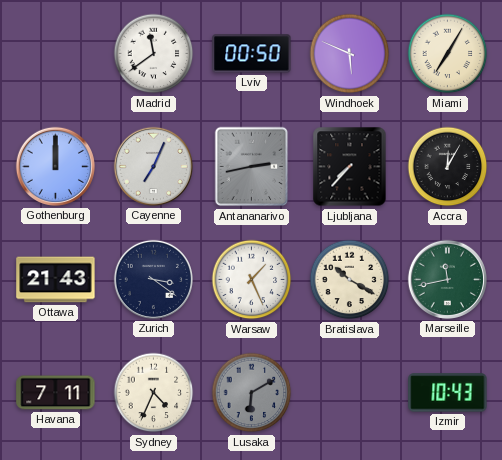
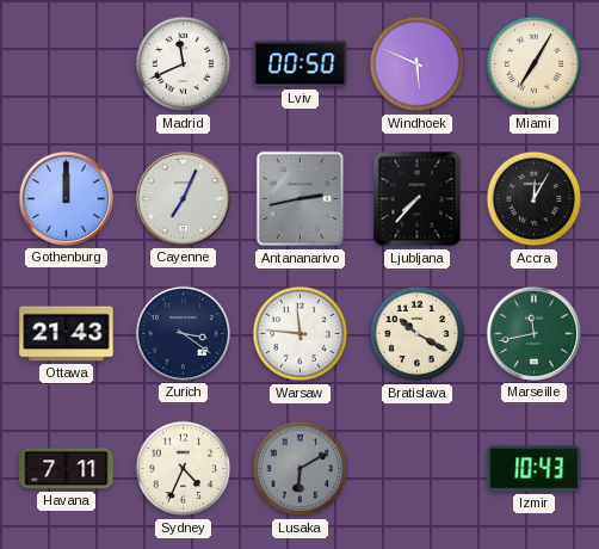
Madrid: 11:39 -> 11:41
Warsaw: 1:26 -> 11:46
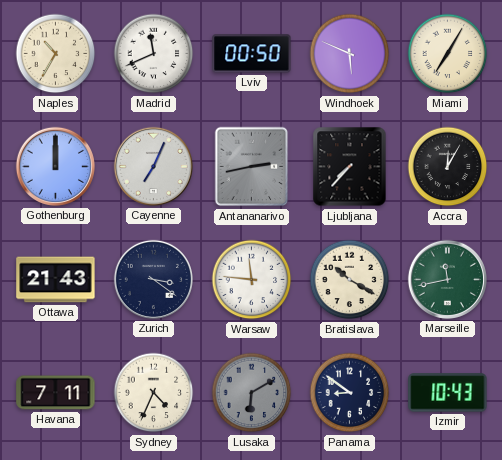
Naples: none -> 10:35
Panama: none -> 8:51
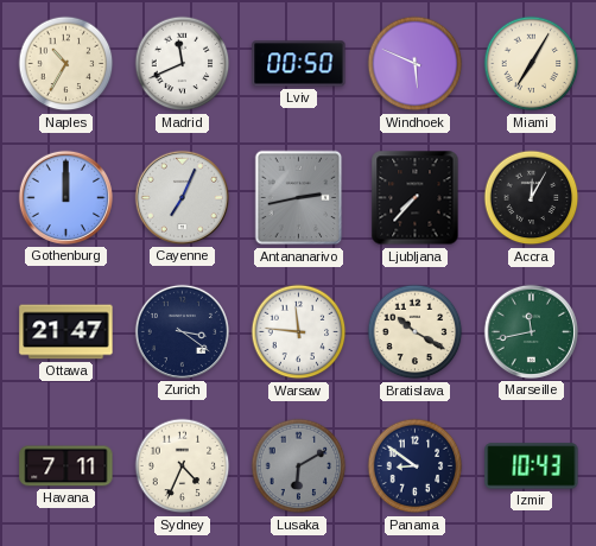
Ottawa: 21:43 -> 21:47
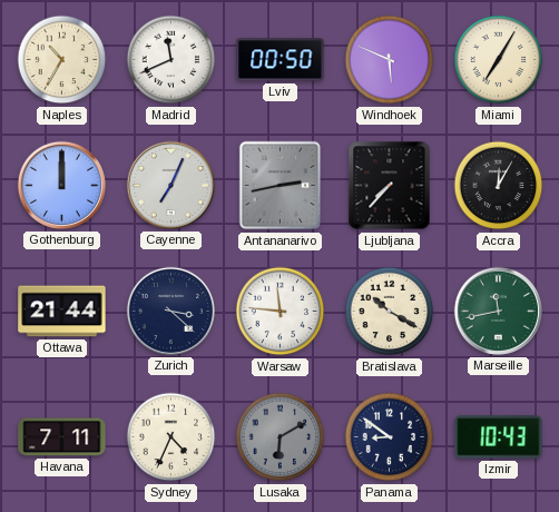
Ottawa: 21:47 -> 21:44
Zurich: 3:21 -> 3:22
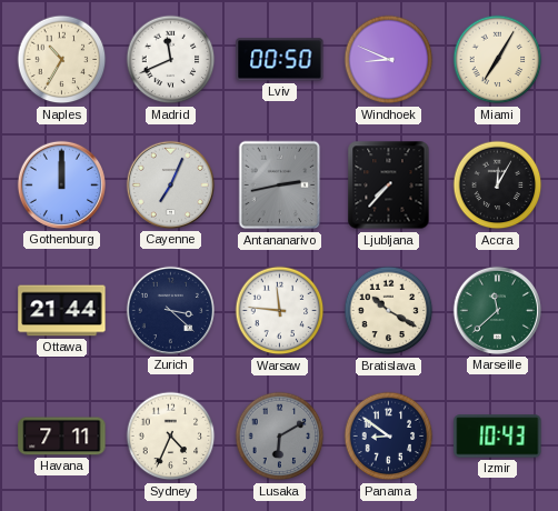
Windhoek: 5:49 -> 8:49
Marseille: 11:43 -> 11:38
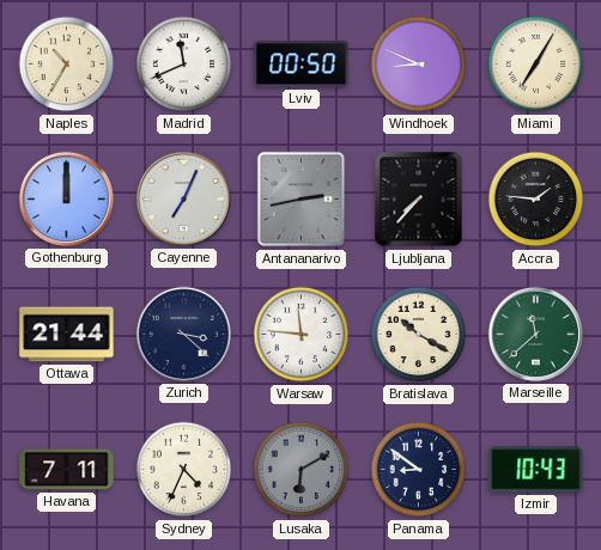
Accra: 12:05 -> 1:46
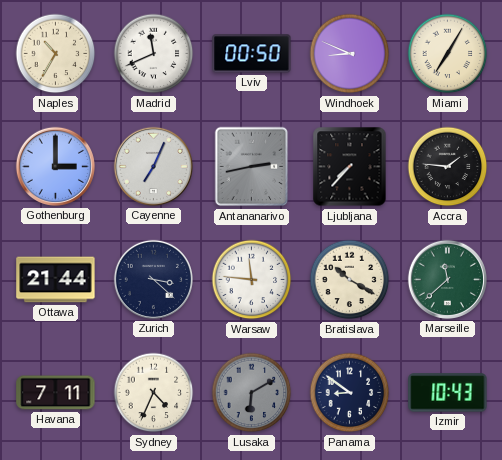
Gothenburg: 12:00 -> 3:00
